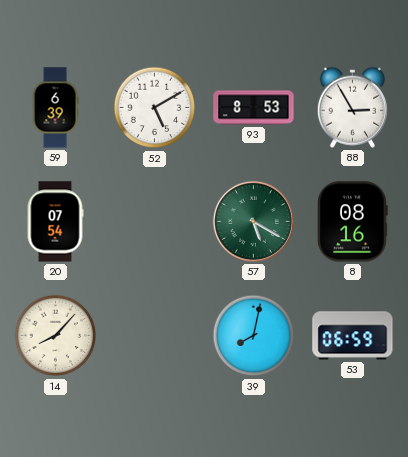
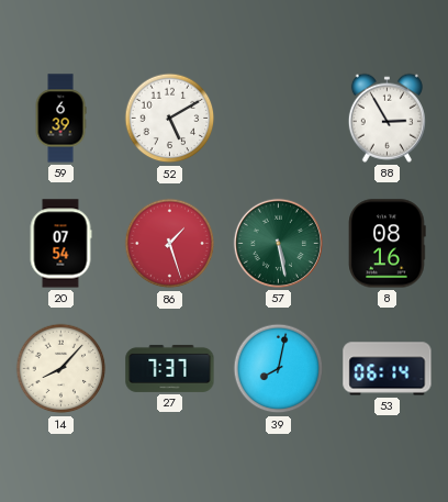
93: 8:53 -> none
86: none -> 1:27
57: 5:20 -> 5:28
27: none -> 7:37
53: 06:59 -> 06:14
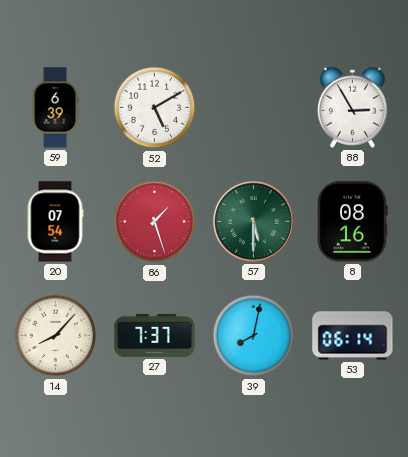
57: 5:28 -> 5:30
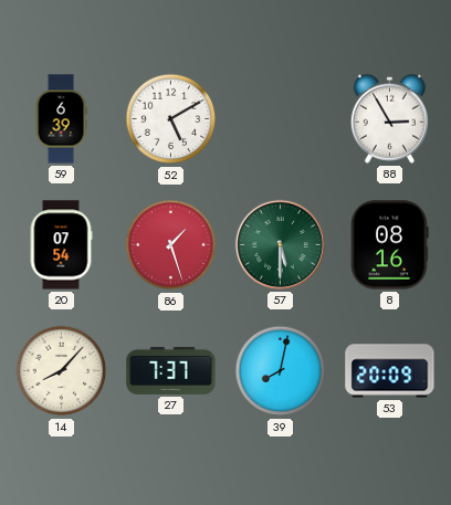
53: 06:14 -> 20:09
